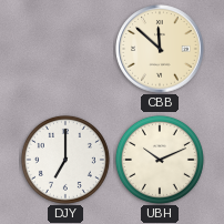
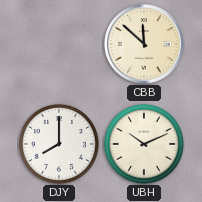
DJY: 7:00 -> 8:00
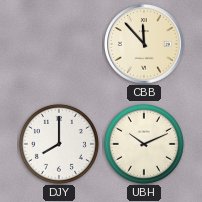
CBB: 11:52 -> 11:53
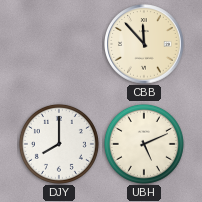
UBH: 10:11 -> 5:11
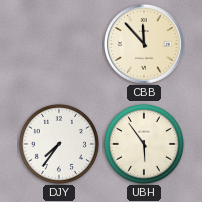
DJY: 8:00 -> 7:36
UBH: 5:11 -> 5:54
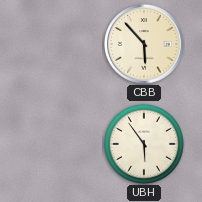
CBB: 11:53 -> 5:53
DJY: 7:36 -> none
